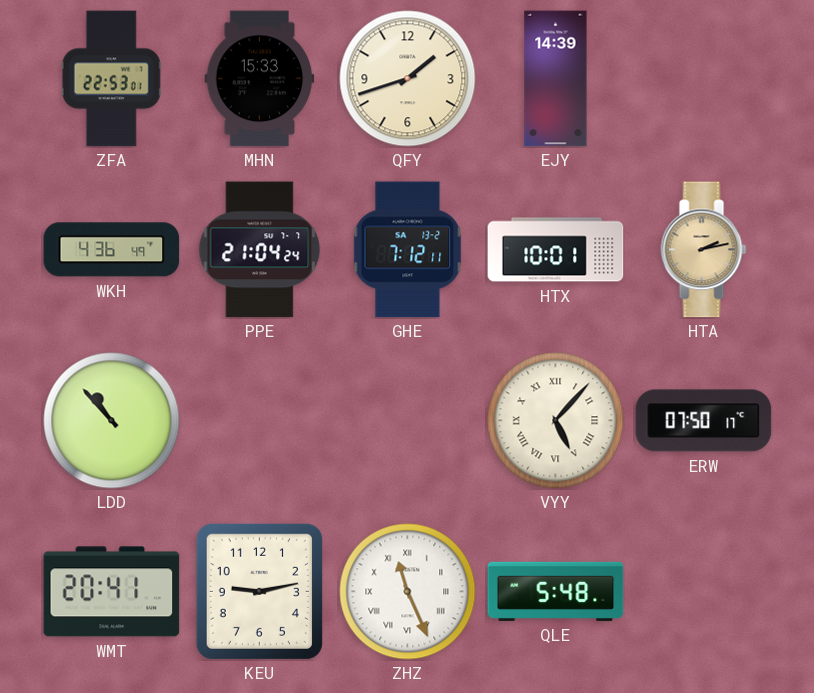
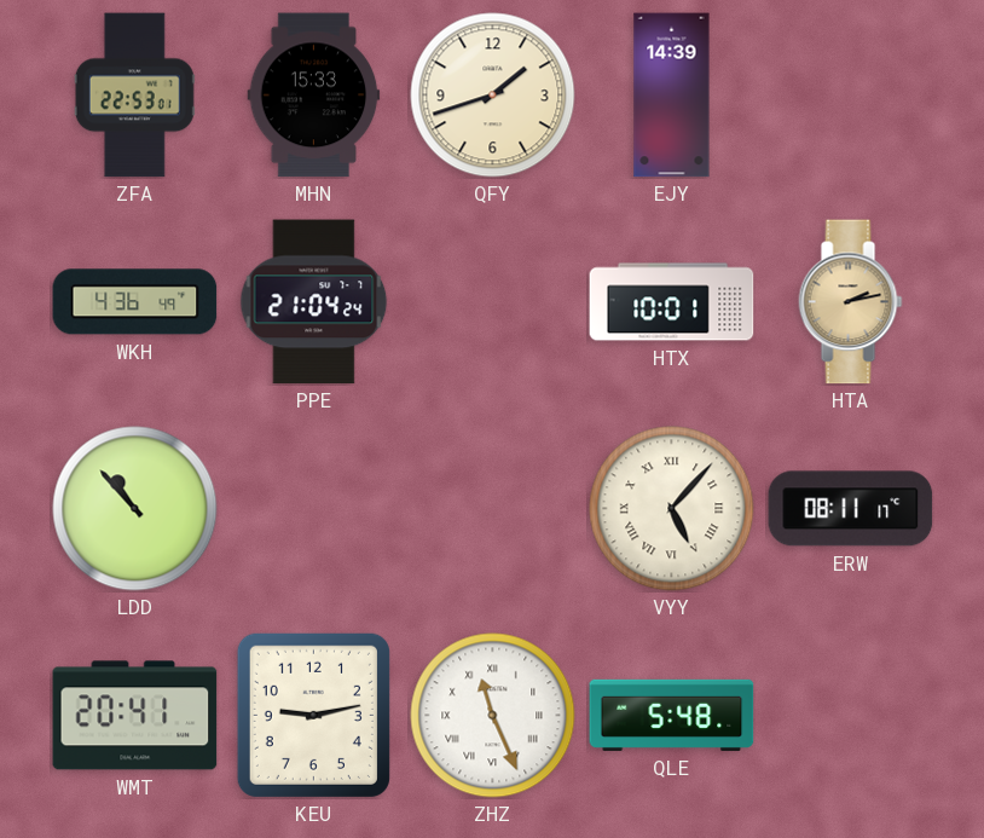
GHE: 7:12 -> none
ERW: 07:50 -> 08:11
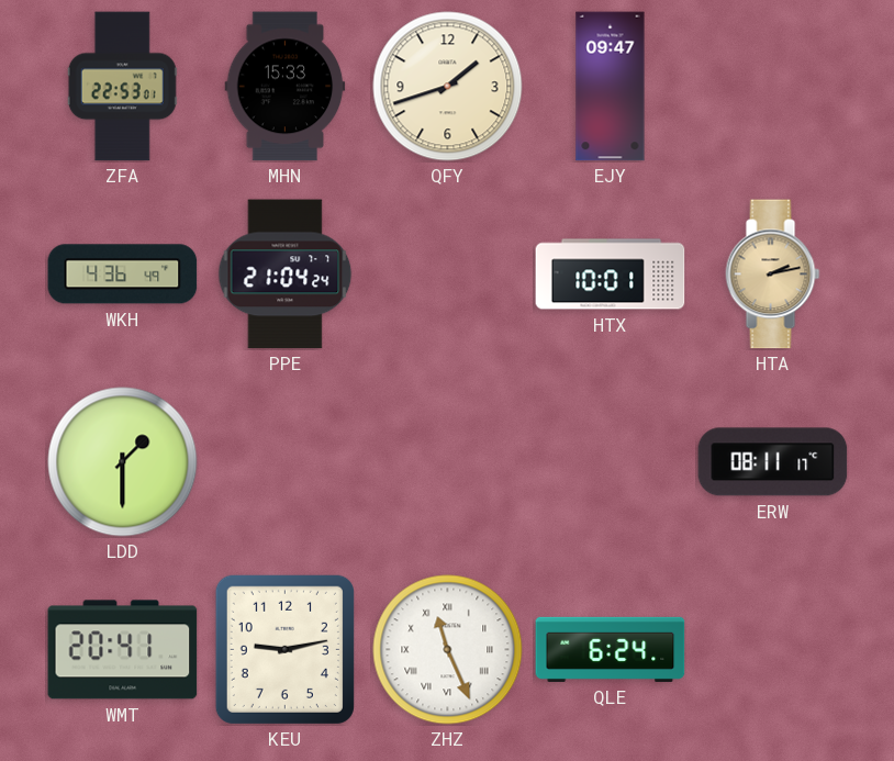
EJY: 14:39 -> 09:47
LDD: 10:53 -> 1:30
VYY: 5:07 -> none
QLE: 5:48 -> 6:24
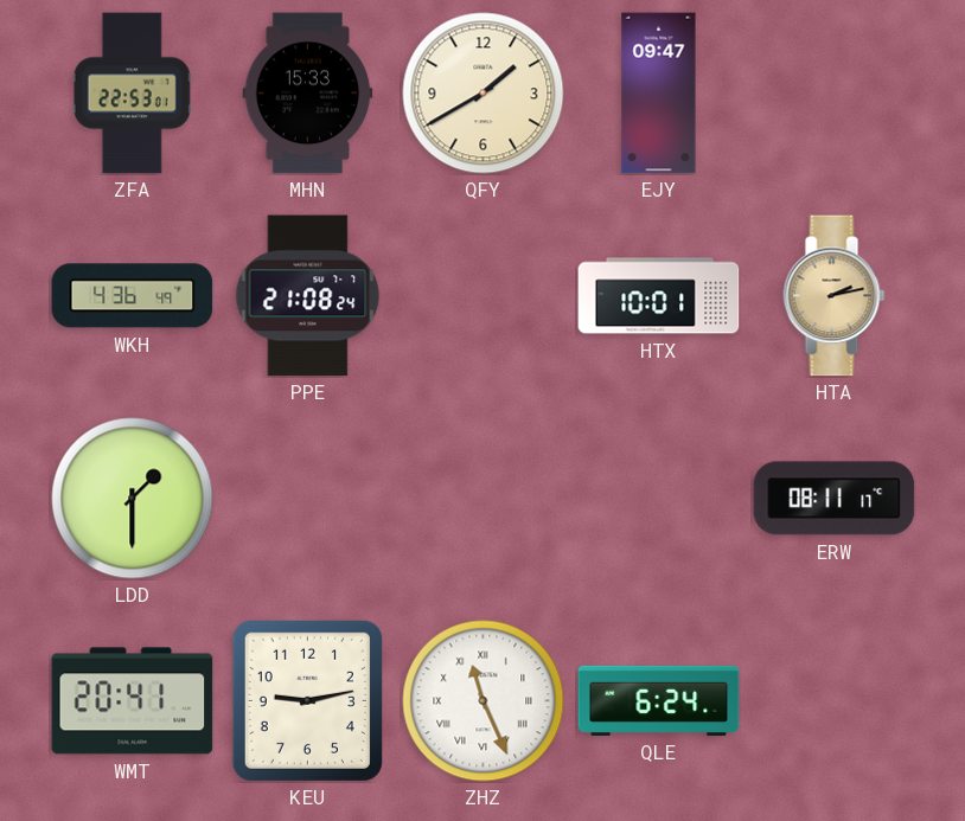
QFY: 1:42 -> 1:40
PPE: 21:04 -> 21:08
